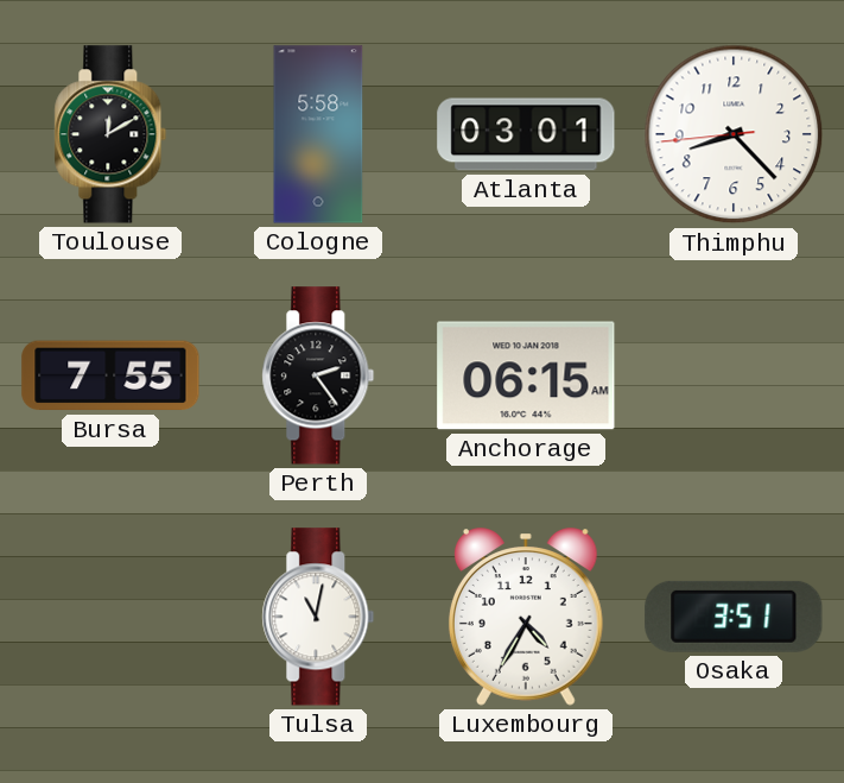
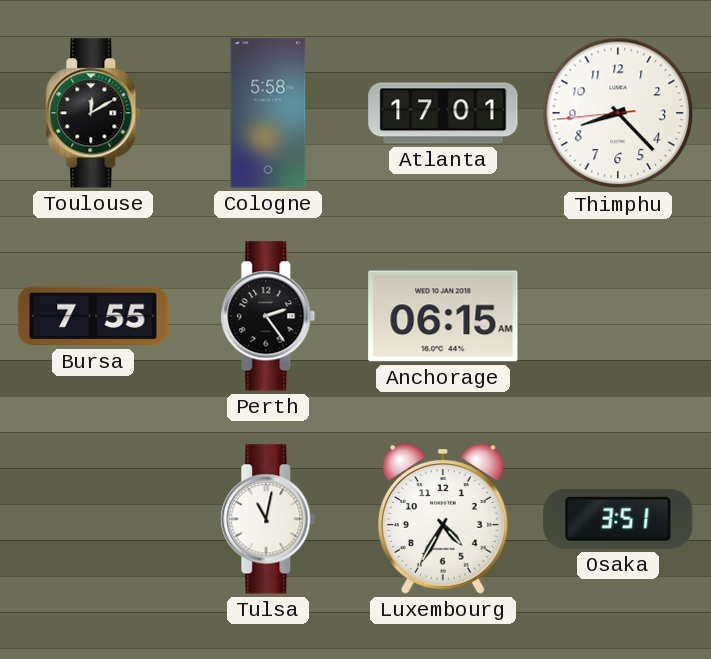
Atlanta: 03:01 -> 17:01
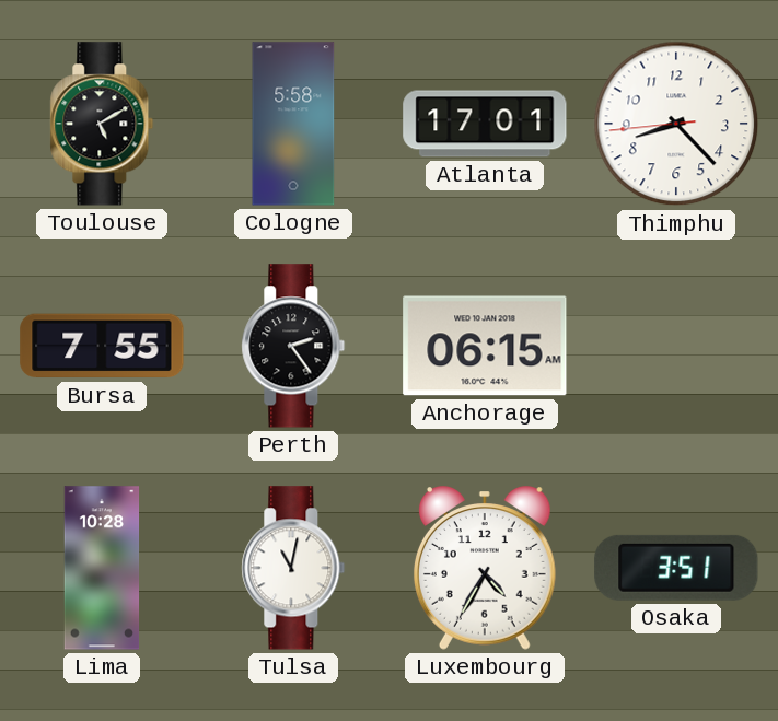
Toulouse: 12:10 -> 5:10
Lima: none -> 10:28
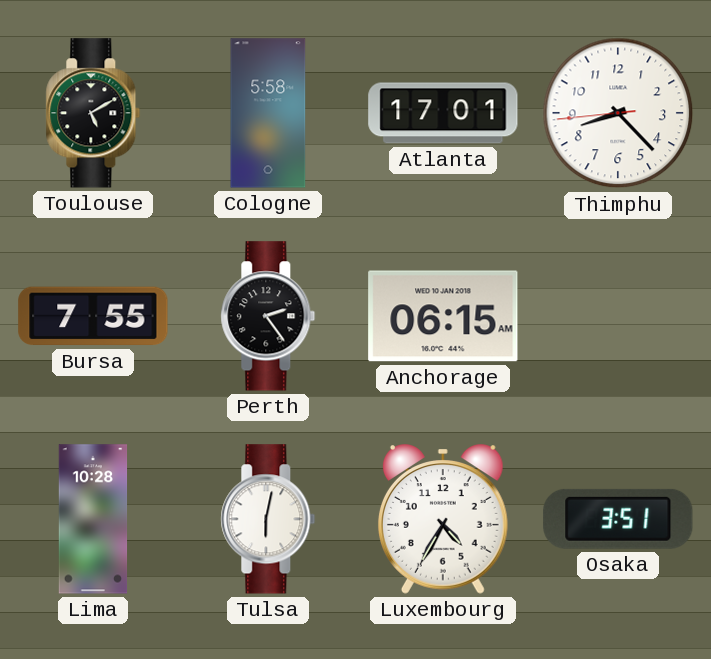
Tulsa: 11:02 -> 6:02
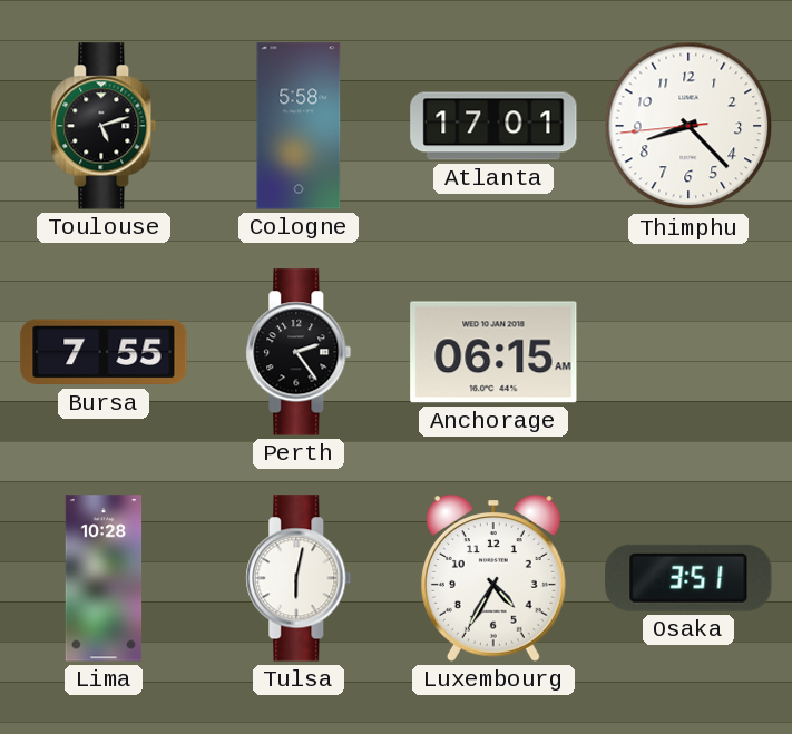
Toulouse: 5:10 -> 5:12
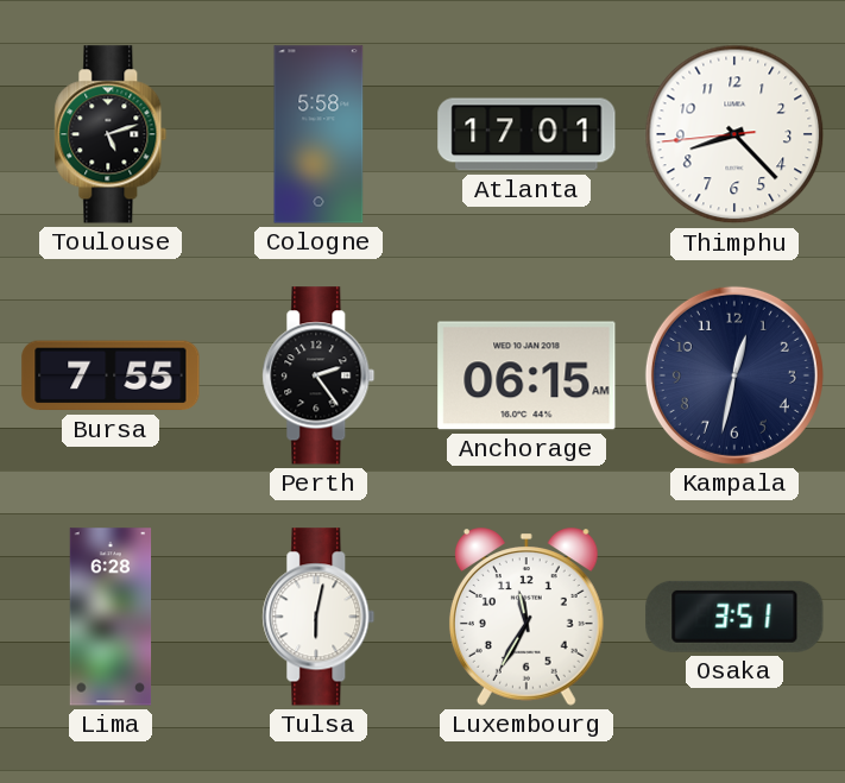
Kampala: none -> 12:32
Lima: 10:28 -> 6:28
Luxembourg: 4:35 -> 11:35
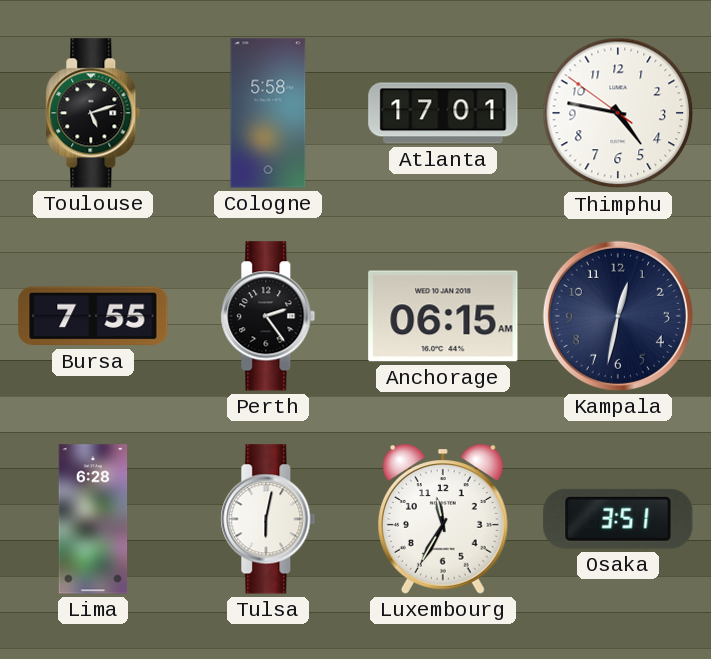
Thimphu: 8:22 -> 4:46
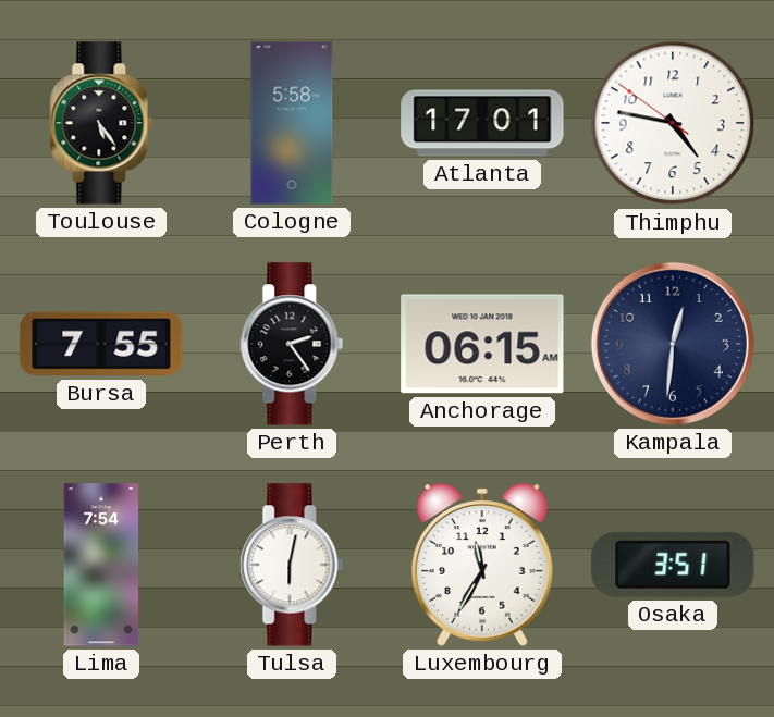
Toulouse: 5:12 -> 5:24
Kampala: 12:32 -> 12:31
Lima: 6:28 -> 7:54
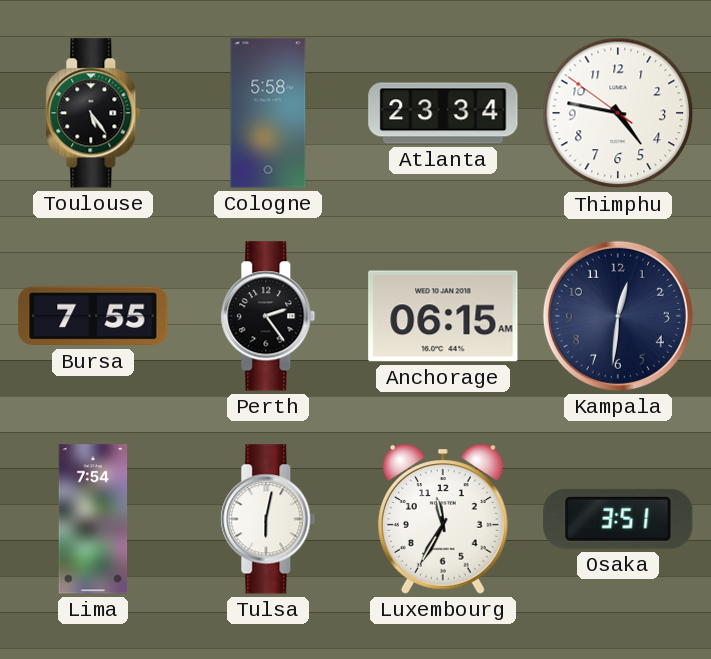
Atlanta: 17:01 -> 23:34
